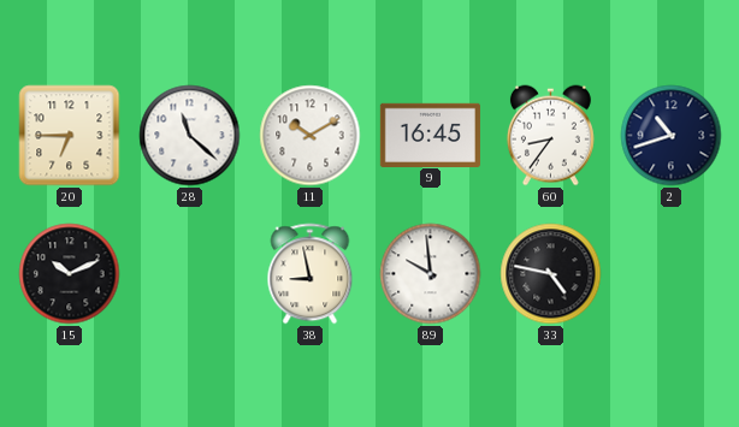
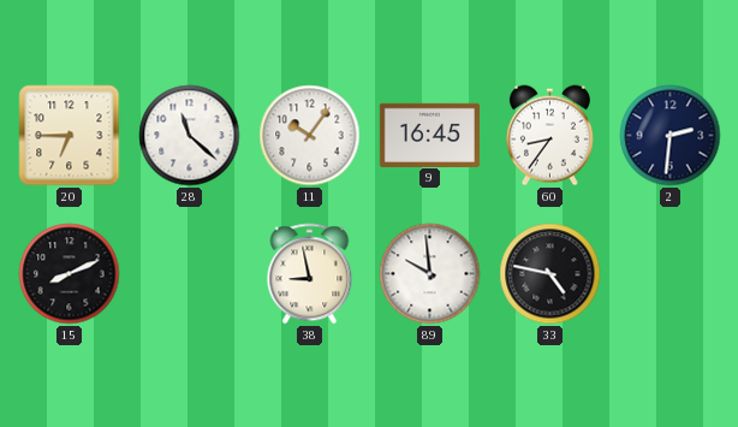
11: 10:10 -> 10:06
2: 10:42 -> 2:31
15: 10:11 -> 8:11
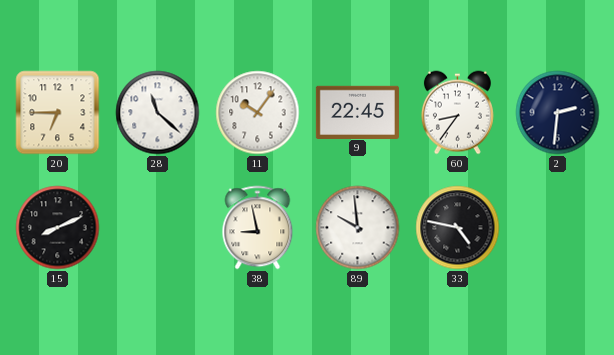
9: 16:45 -> 22:45
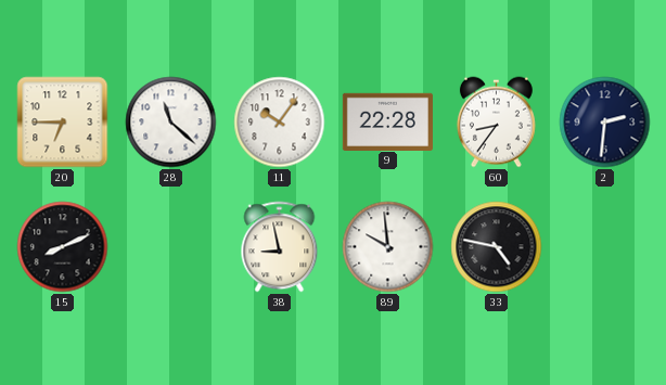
9: 22:45 -> 22:28
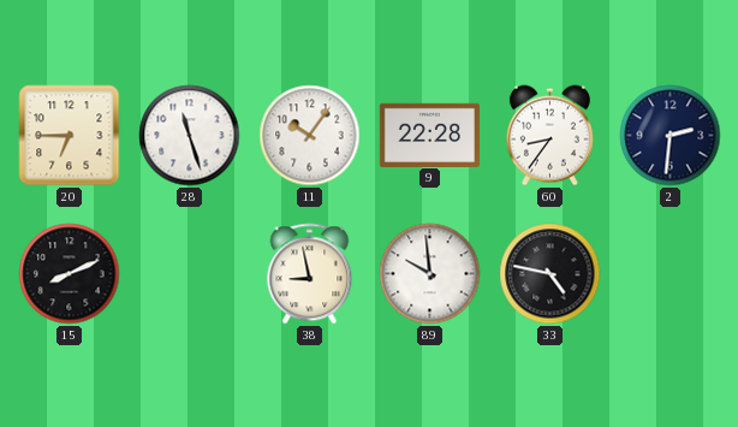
28: 11:22 -> 11:27
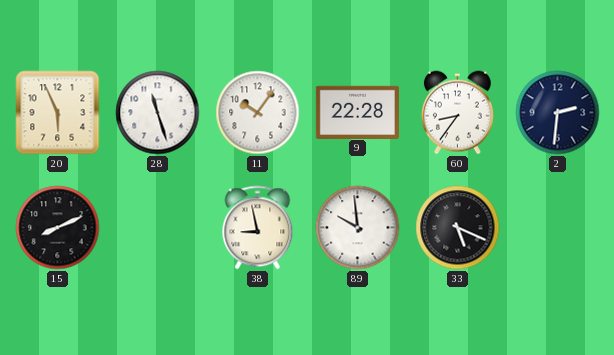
20: 6:45 -> 5:56
33: 4:47 -> 5:19
